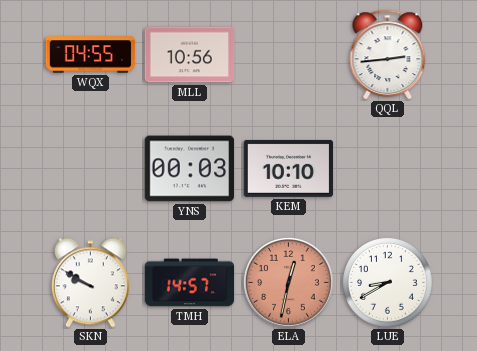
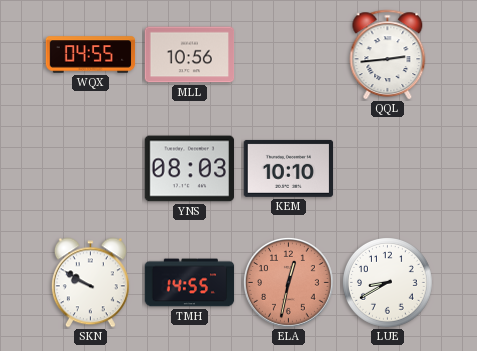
YNS: 00:03 -> 08:03
TMH: 14:57 -> 14:55
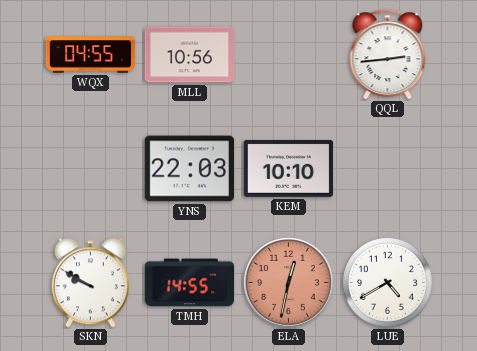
YNS: 08:03 -> 22:03
LUE: 8:40 -> 4:40
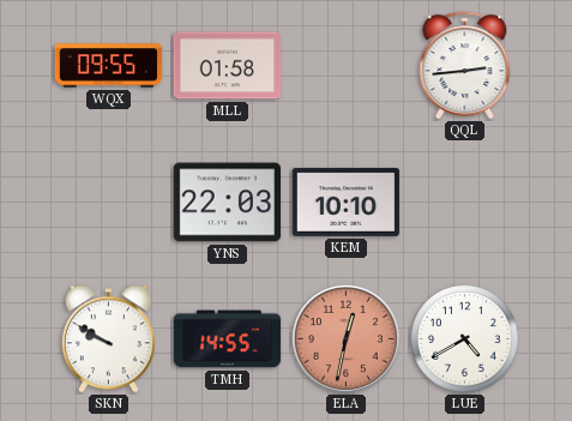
WQX: 04:55 -> 09:55
MLL: 10:56 -> 01:58
